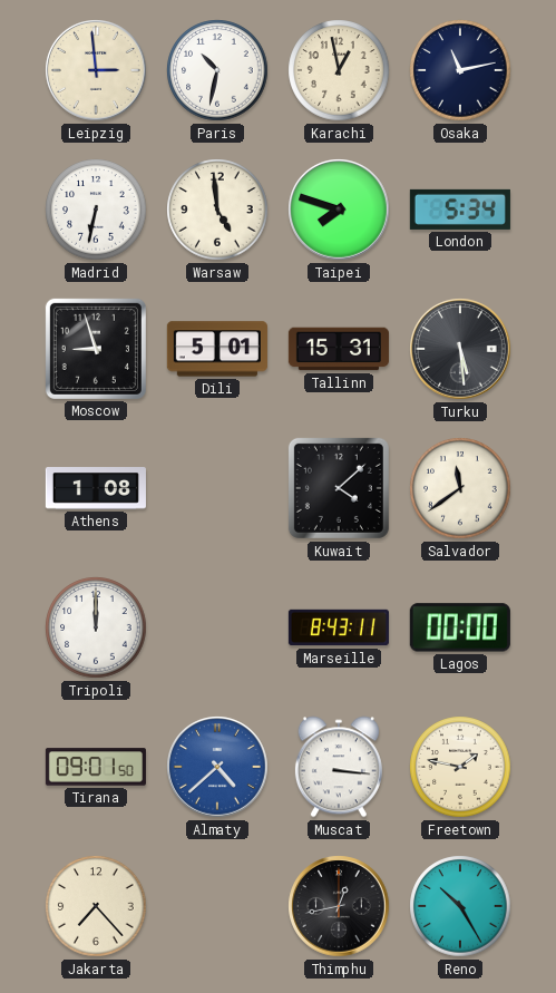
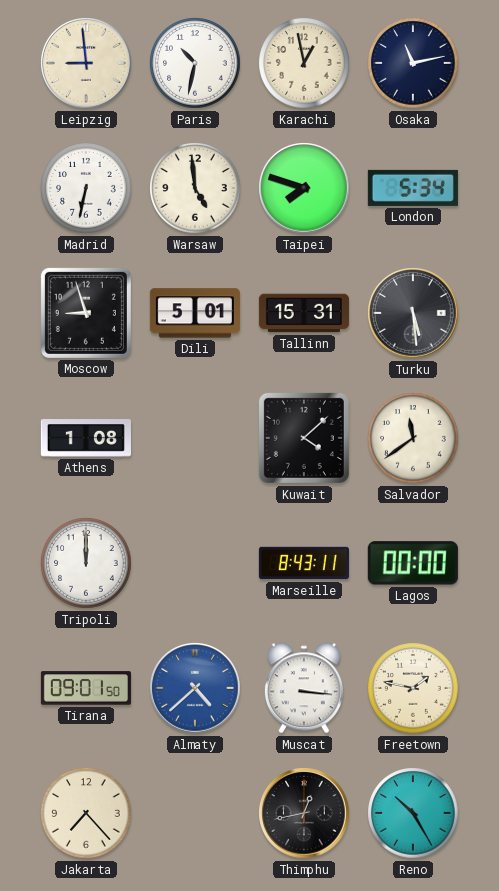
Leipzig: 2:59 -> 8:59
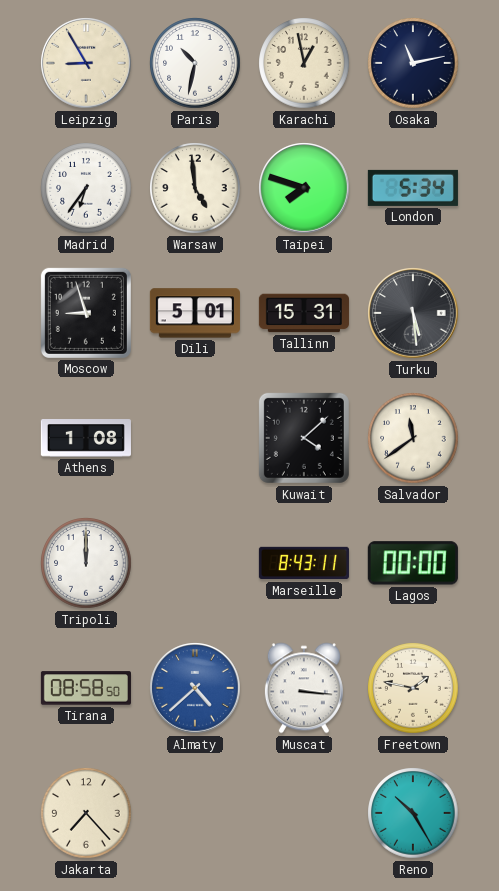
Leipzig: 8:59 -> 8:55
Madrid: 6:32 -> 6:36
Tirana: 09:01 -> 08:58
Thimphu: 12:43 -> none
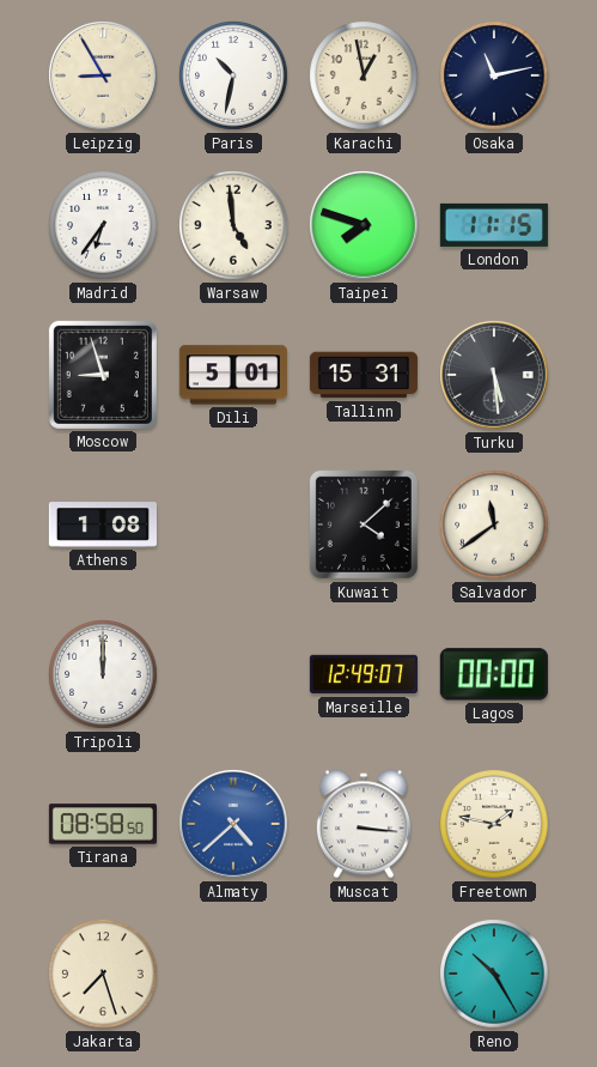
London: 5:34 -> 11:15
Marseille: 8:43 -> 12:49
Jakarta: 7:23 -> 7:27
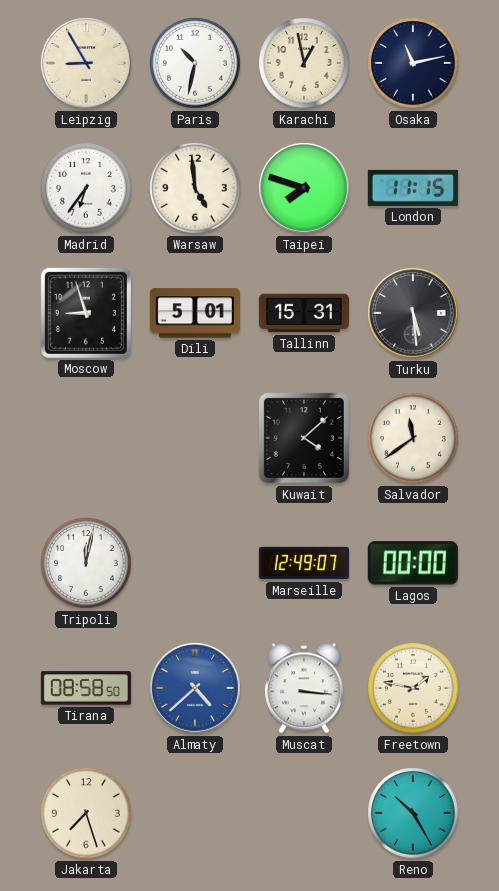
Athens: 1:08 -> none
Tripoli: 12:00 -> 12:02
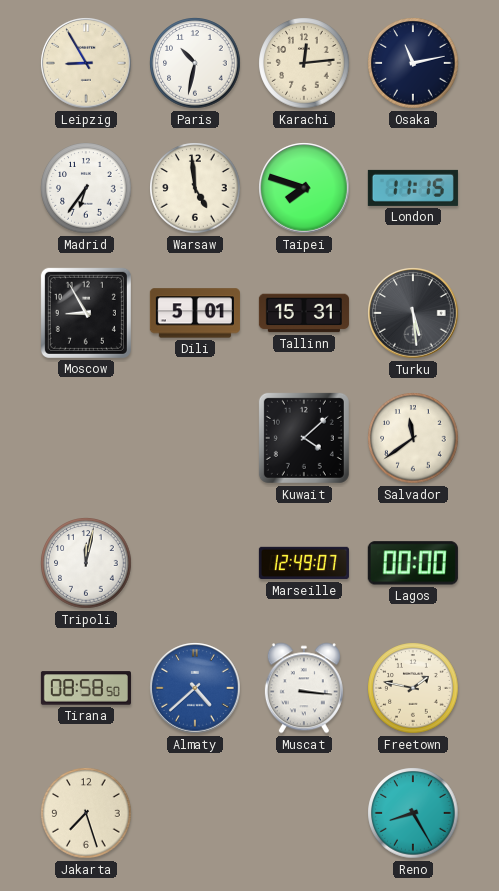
Karachi: 12:58 -> 12:14
Moscow: 8:57 -> 8:55
Reno: 10:25 -> 8:25
